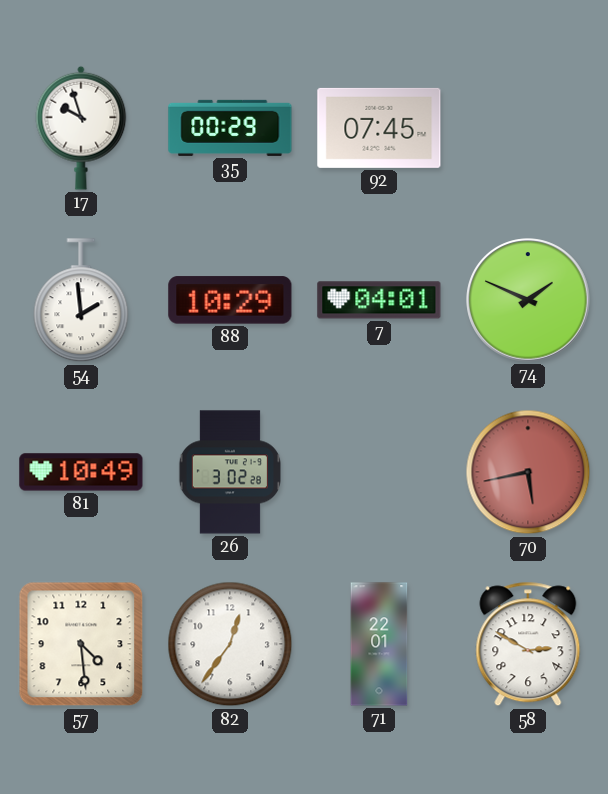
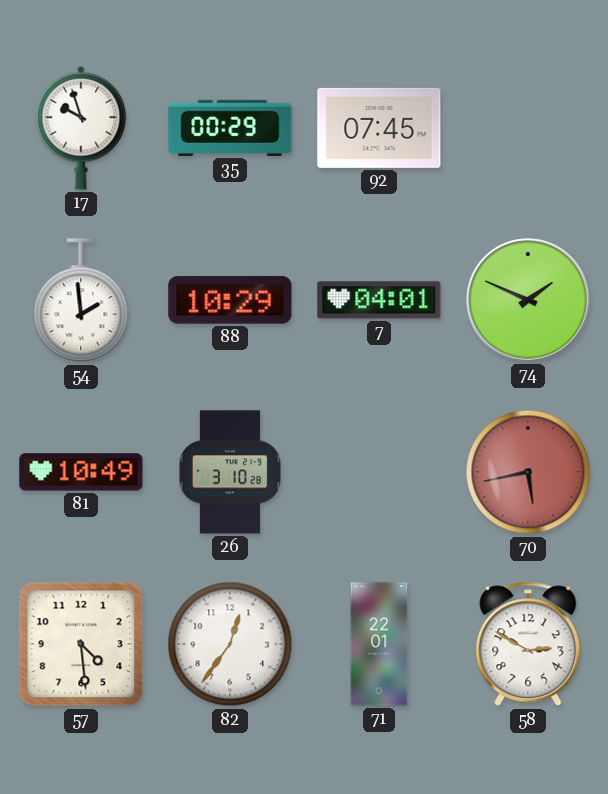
26: 3:02 -> 3:10
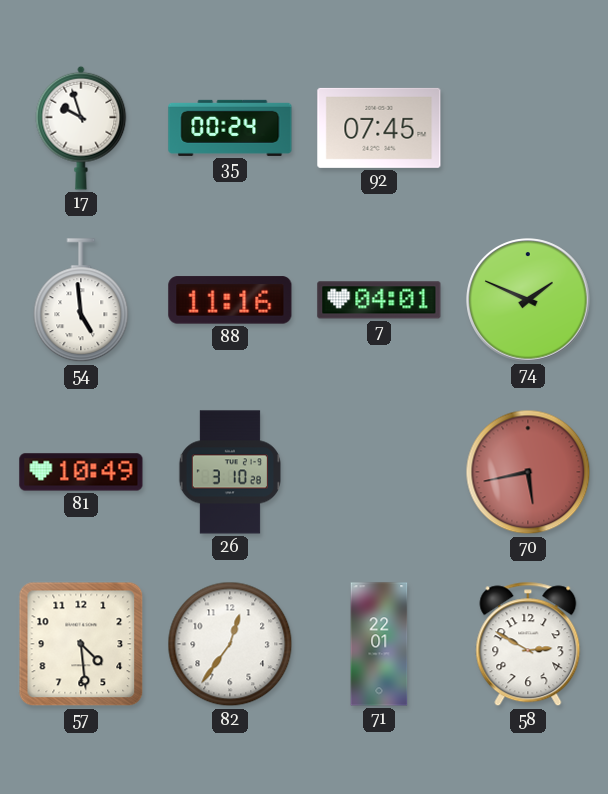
35: 00:29 -> 00:24
54: 1:59 -> 4:59
88: 10:29 -> 11:16
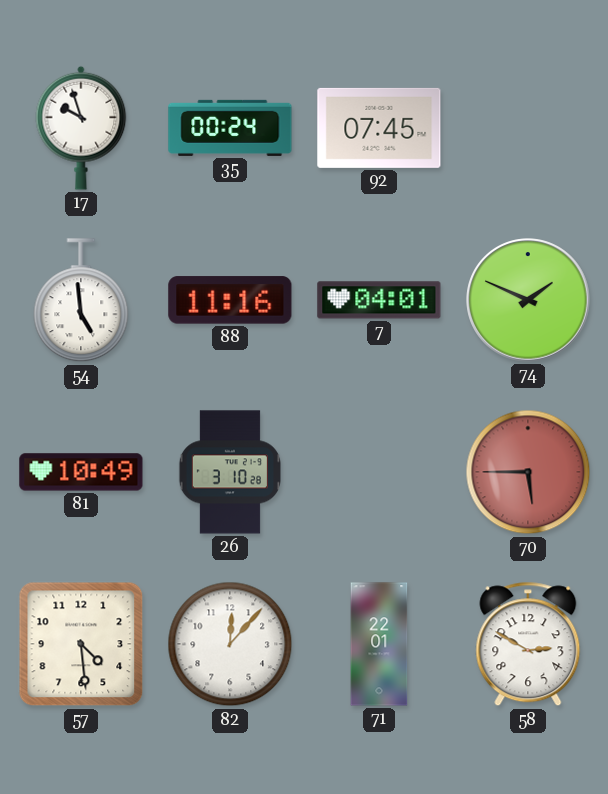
70: 5:43 -> 5:45
82: 12:36 -> 12:07
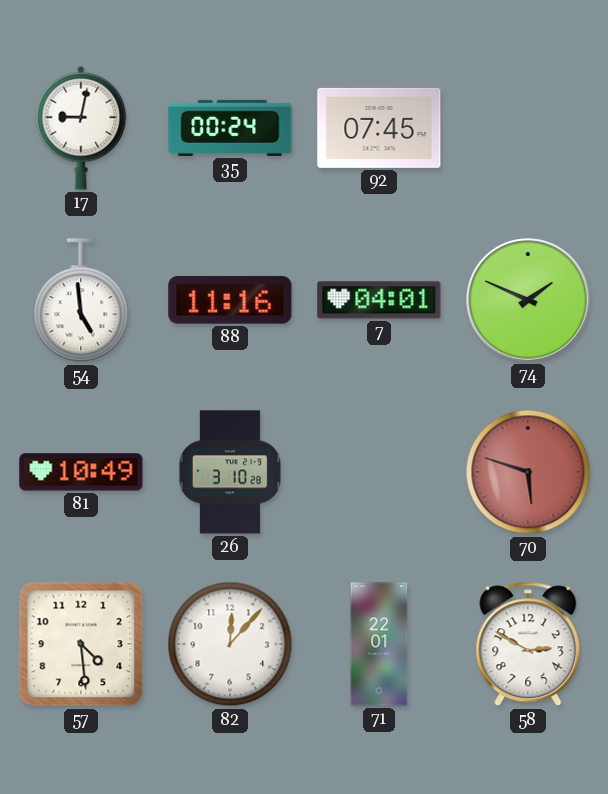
17: 9:57 -> 9:02
70: 5:45 -> 5:48
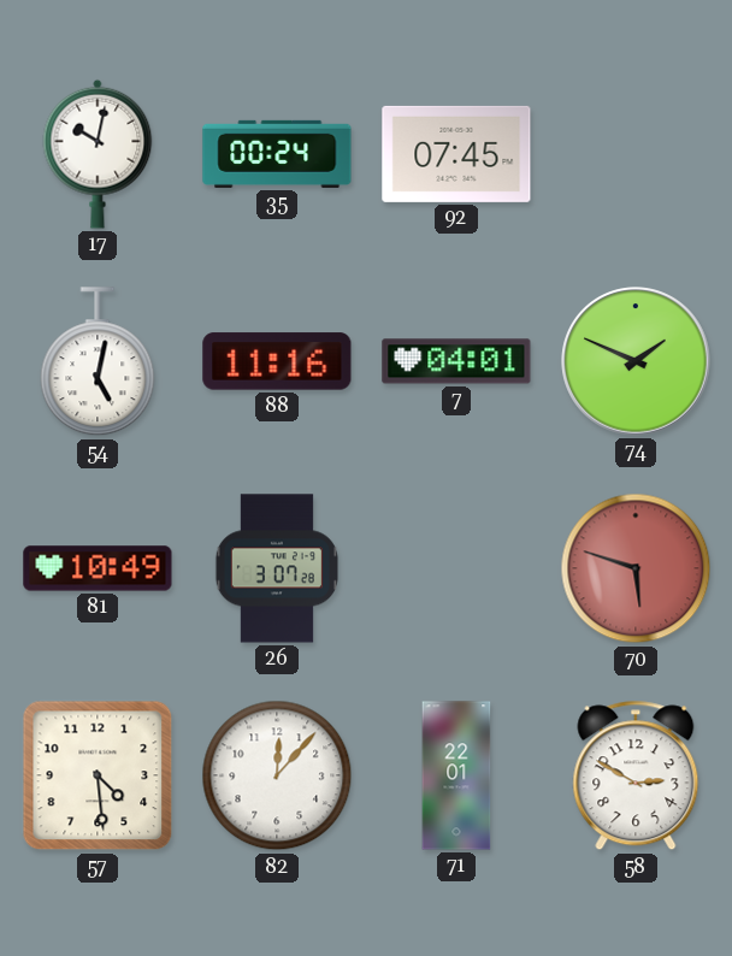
17: 9:02 -> 10:02
54: 4:59 -> 5:02
26: 3:10 -> 3:07
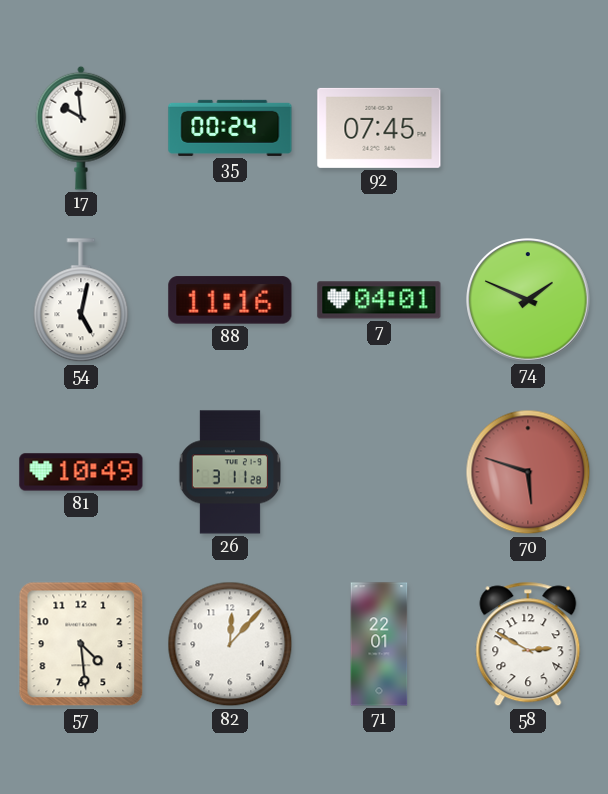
17: 10:02 -> 9:59
26: 3:07 -> 3:11
